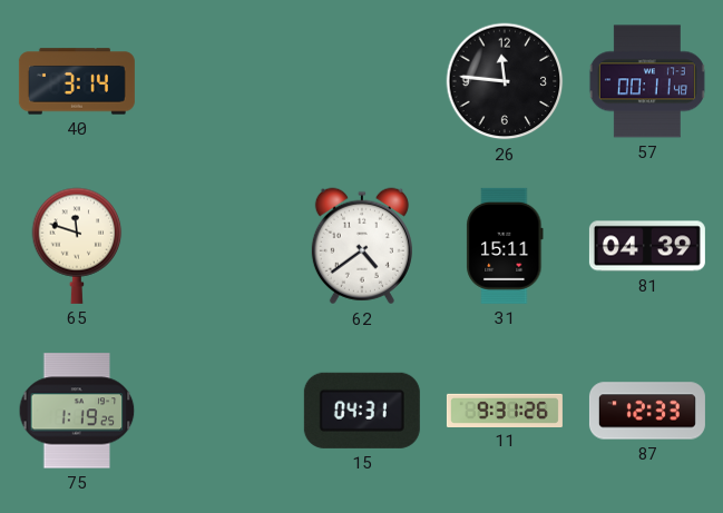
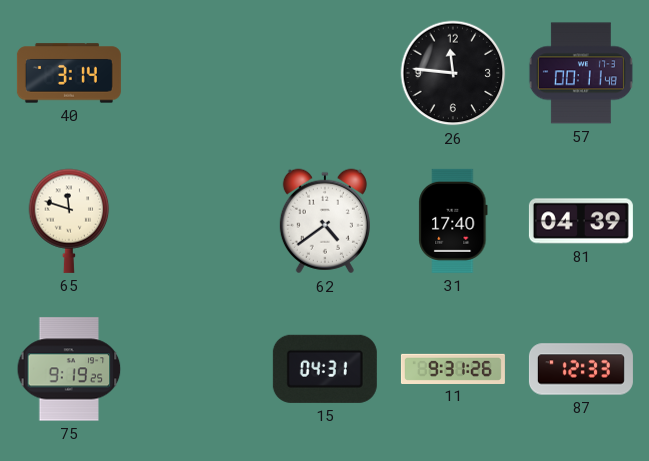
31: 15:11 -> 17:40
75: 1:19 -> 9:19
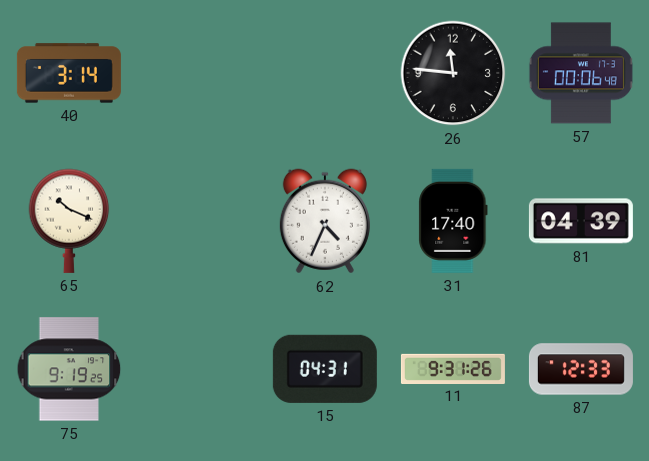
57: 00:11 -> 00:06
65: 11:48 -> 10:19
62: 4:39 -> 4:34
